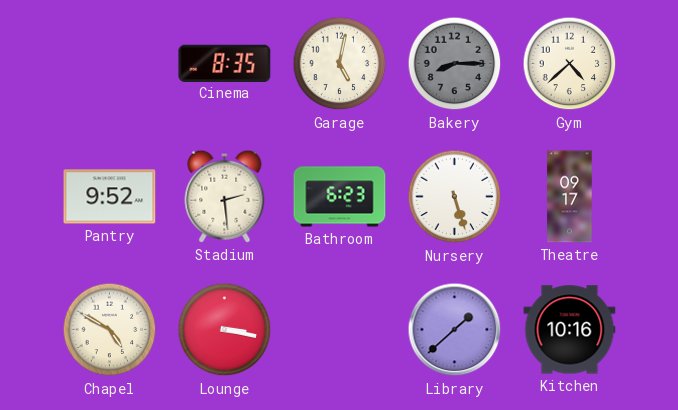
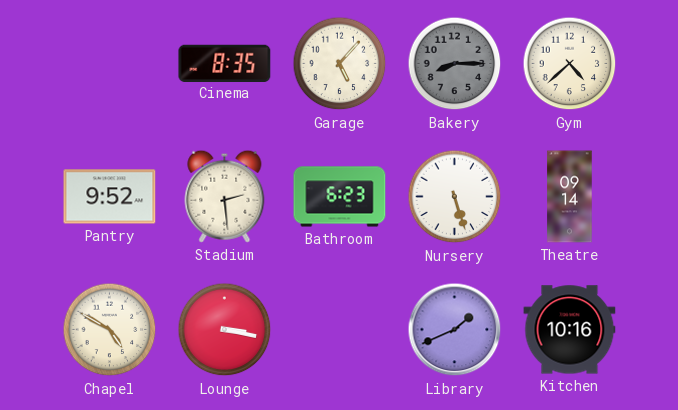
Garage: 5:02 -> 5:07
Theatre: 09:17 -> 09:14
Library: 1:38 -> 1:41
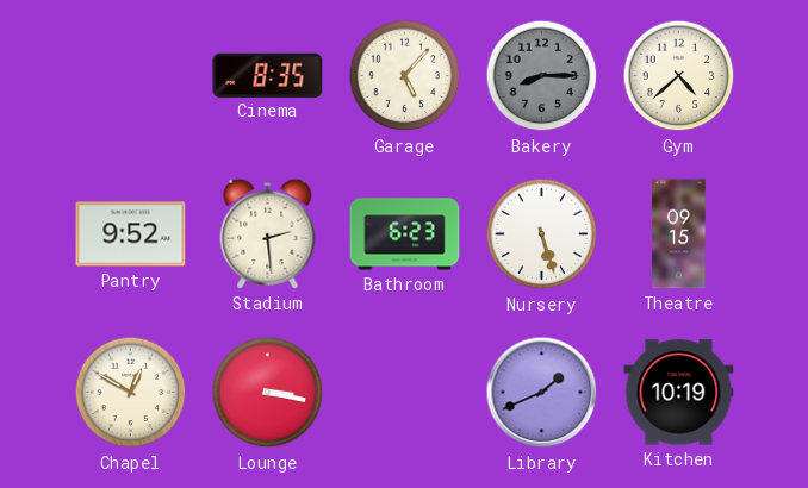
Theatre: 09:14 -> 09:15
Chapel: 4:50 -> 12:50
Kitchen: 10:16 -> 10:19
